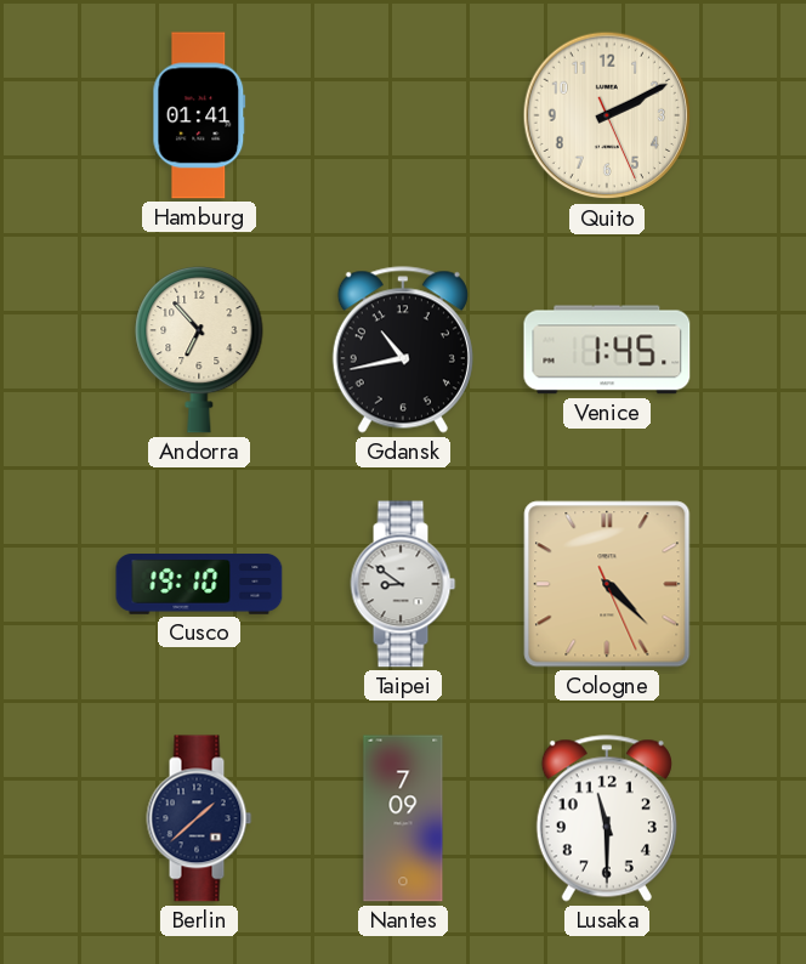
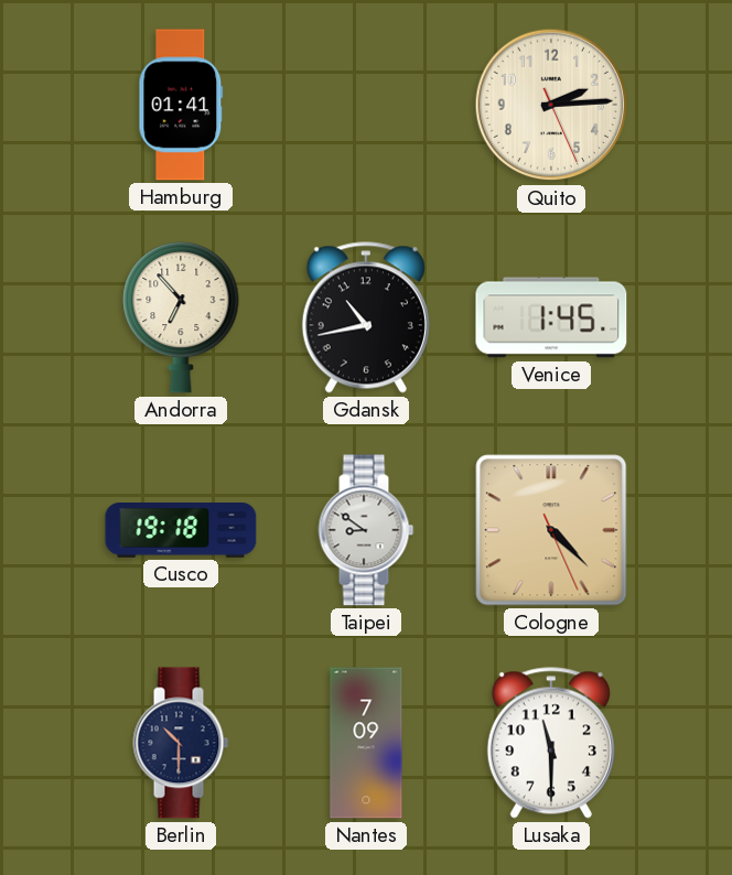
Quito: 2:10 -> 2:14
Cusco: 19:10 -> 19:18
Berlin: 1:38 -> 10:30
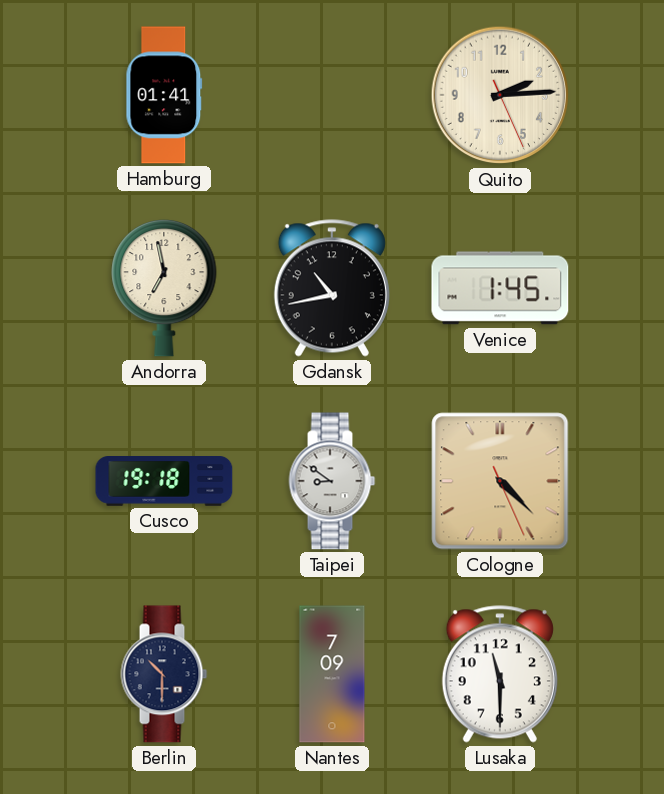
Andorra: 6:53 -> 6:58
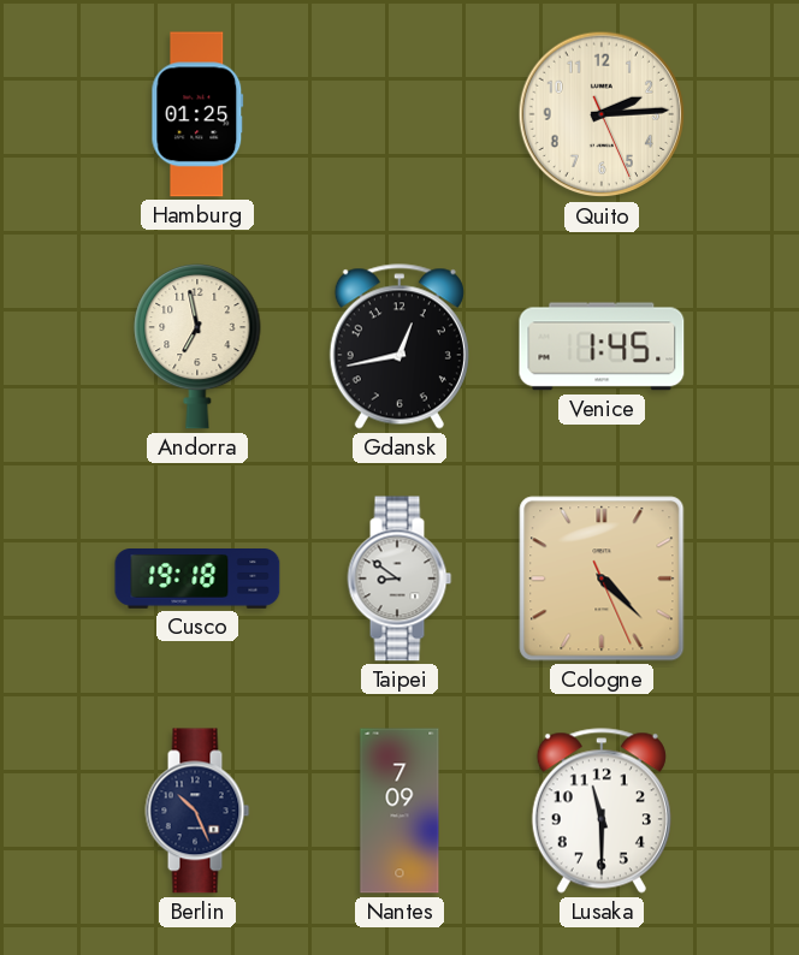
Hamburg: 01:41 -> 01:25
Gdansk: 10:43 -> 12:43
Berlin: 10:30 -> 10:26
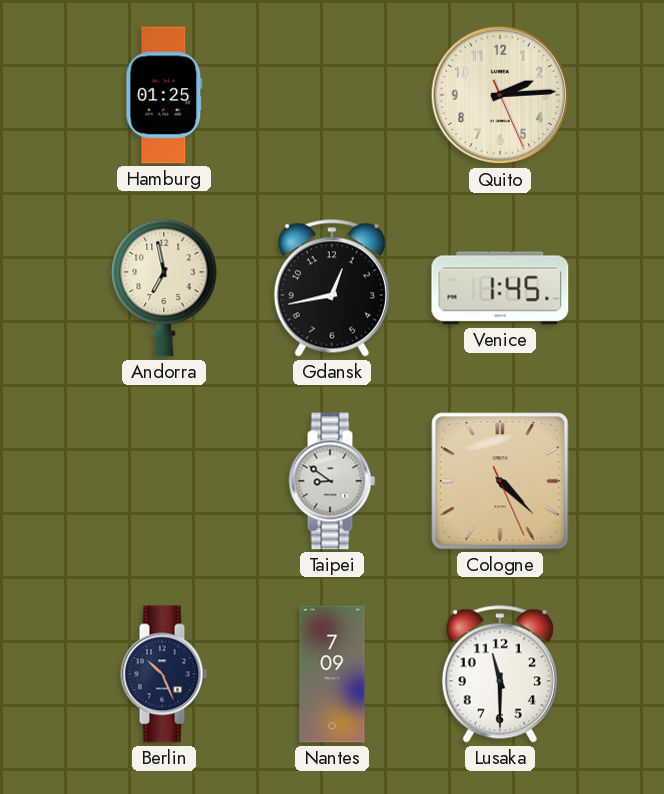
Cusco: 19:18 -> none
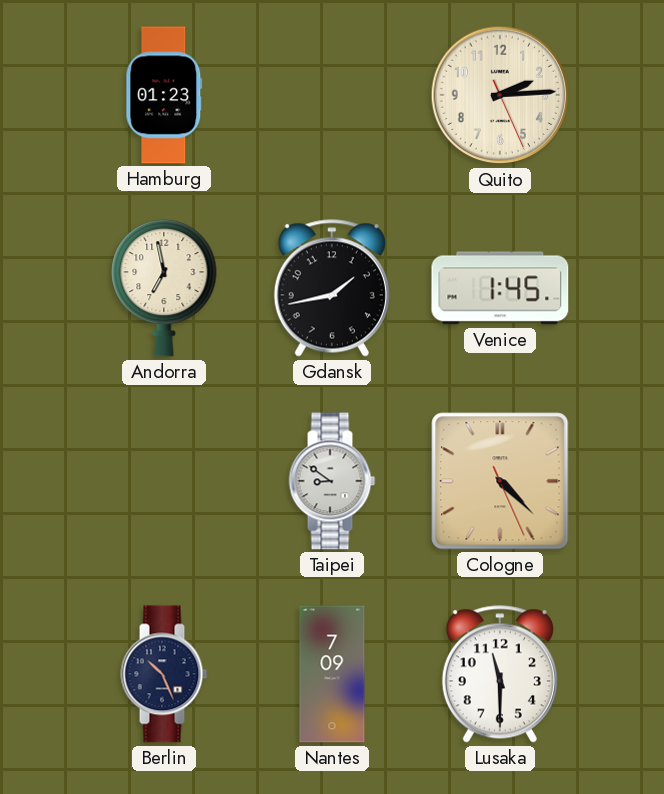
Hamburg: 01:25 -> 01:23
Gdansk: 12:43 -> 1:43
